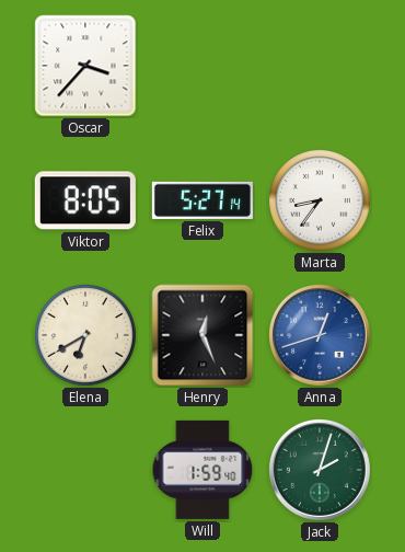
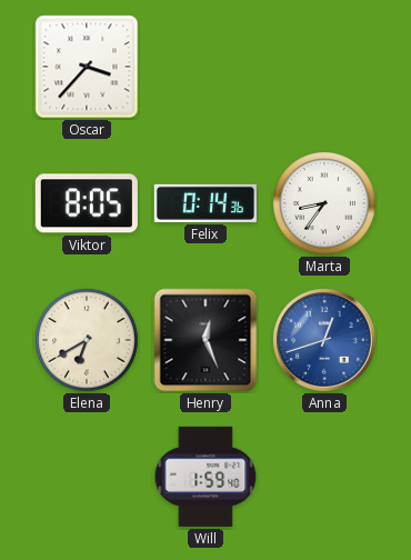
Felix: 5:27 -> 0:14
Jack: 2:03 -> none
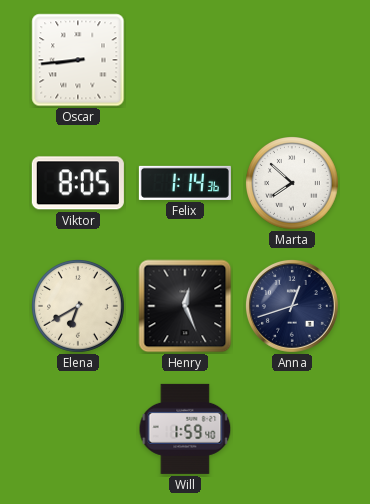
Oscar: 3:37 -> 8:44
Felix: 0:14 -> 1:14
Marta: 8:36 -> 7:52
Anna dial: blue -> navy
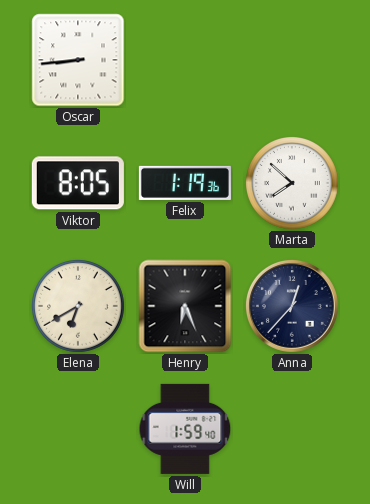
Felix: 1:14 -> 1:19
Henry: 12:26 -> 6:26
Anna: 12:42 -> 12:37
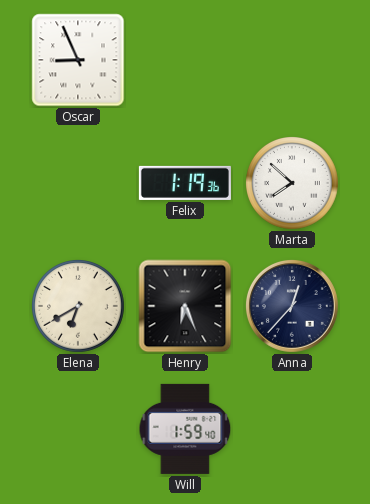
Oscar: 8:44 -> 8:56
Viktor: 8:05 -> none
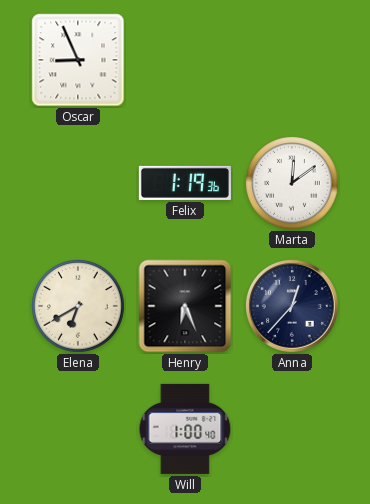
Marta: 7:52 -> 12:09
Will: 1:59 -> 1:00
